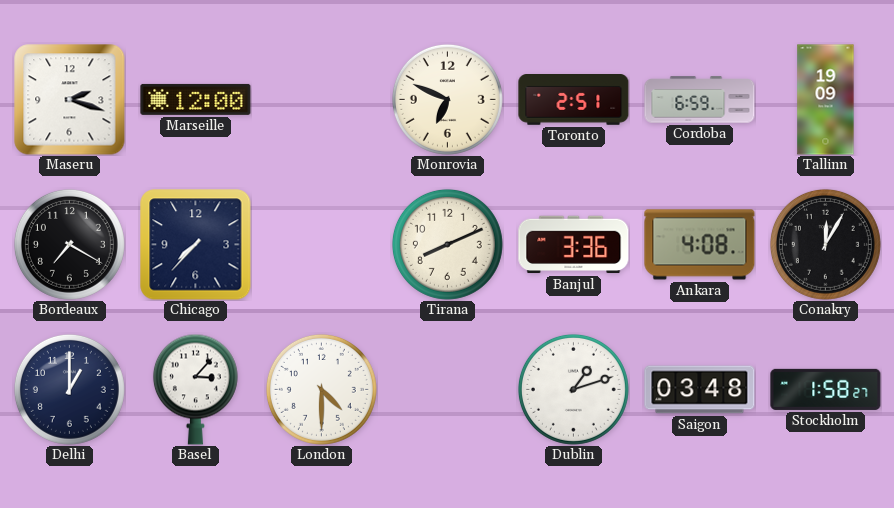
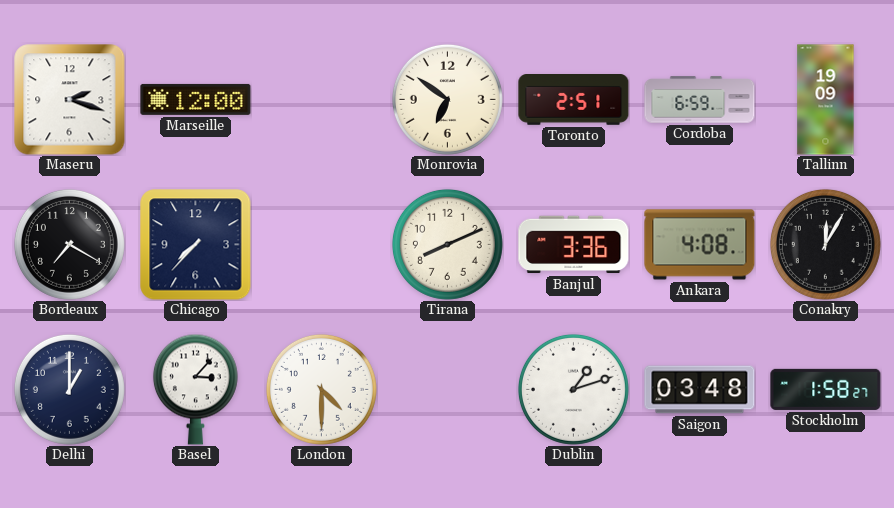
Monrovia: 6:49 -> 6:51
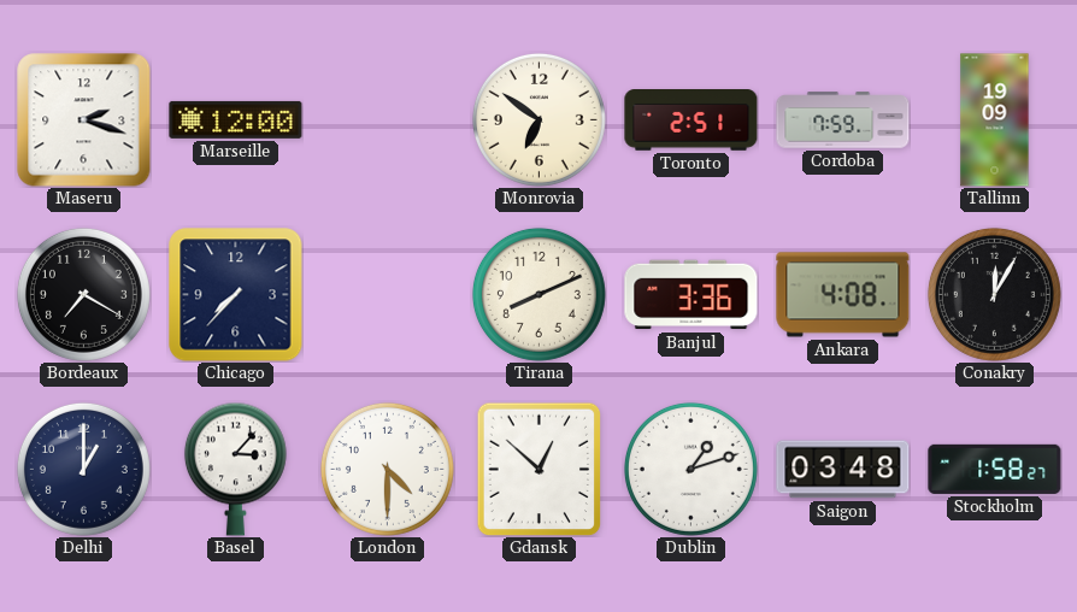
Cordoba: 6:59 -> 7:59
Gdansk: none -> 12:52
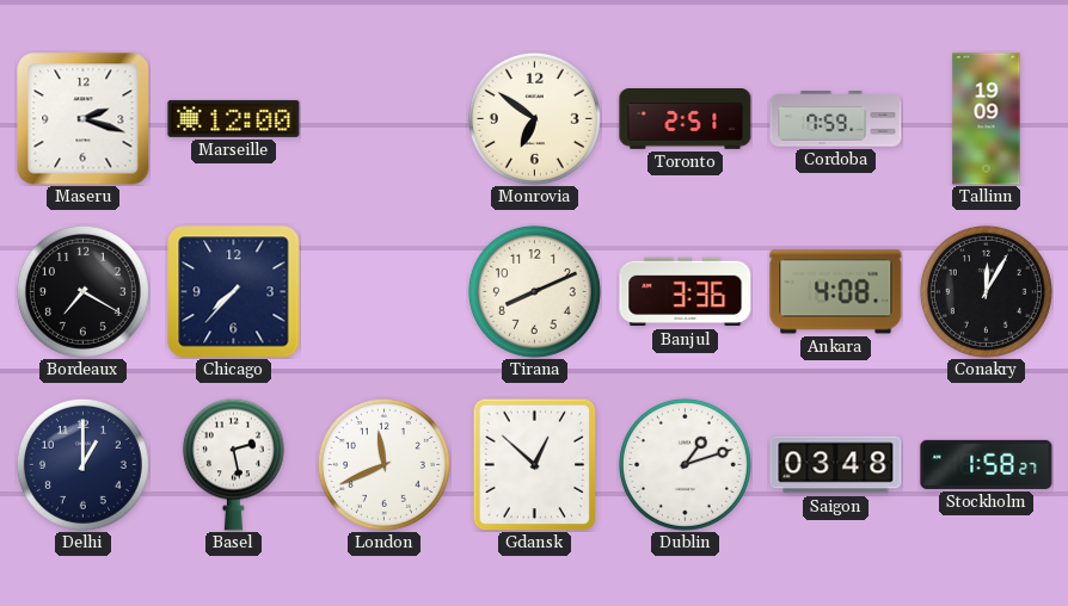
Basel: 3:07 -> 2:28
London: 4:30 -> 11:41
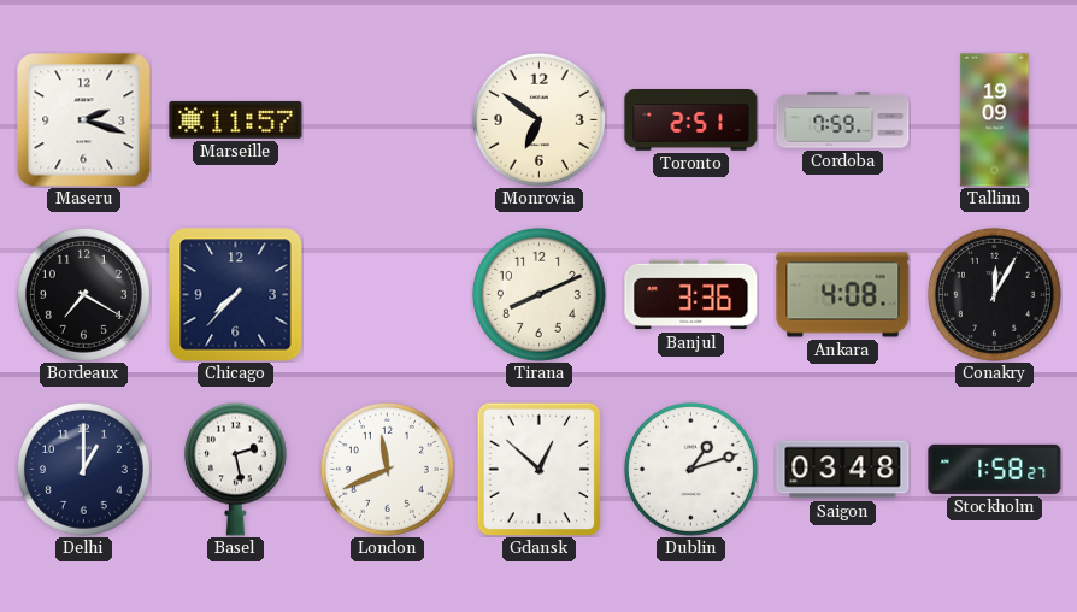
Marseille: 12:00 -> 11:57
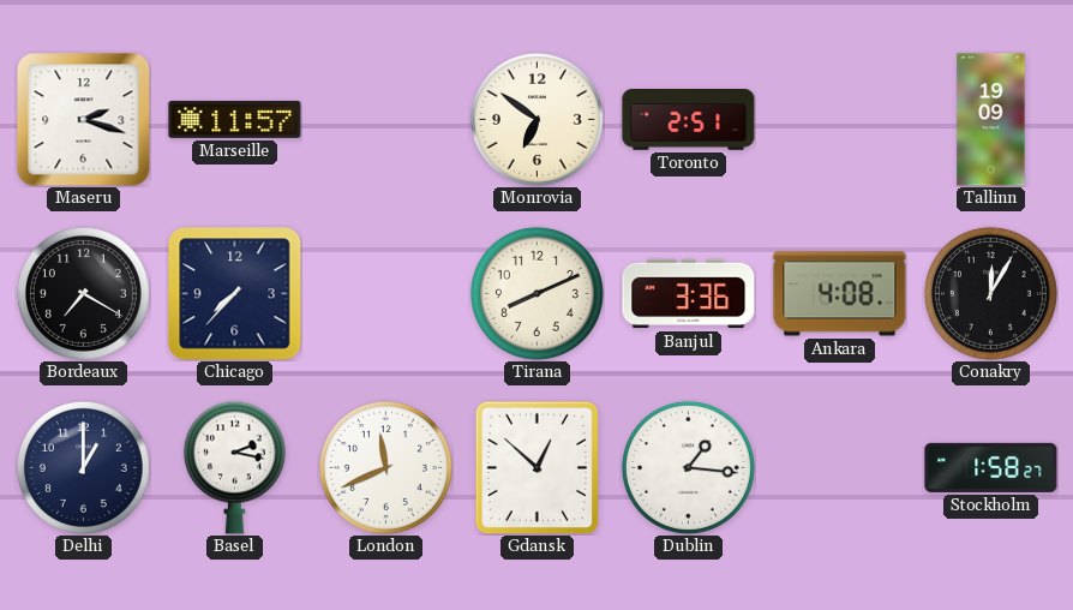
Cordoba: 7:59 -> none
Basel: 2:28 -> 2:17
Dublin: 1:12 -> 1:16
Saigon: 03:48 -> none
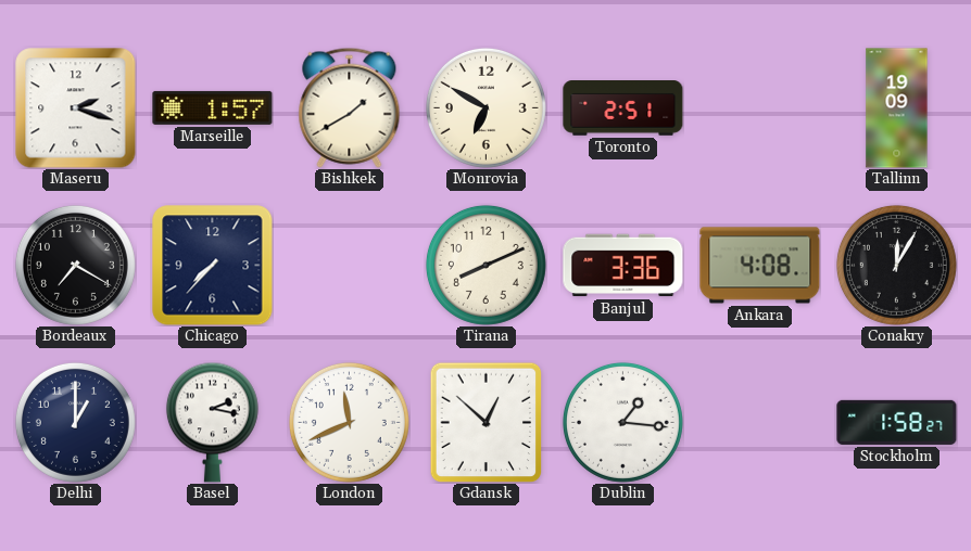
Marseille: 11:57 -> 1:57
Bishkek: none -> 1:40
Monrovia: 6:51 -> 6:50
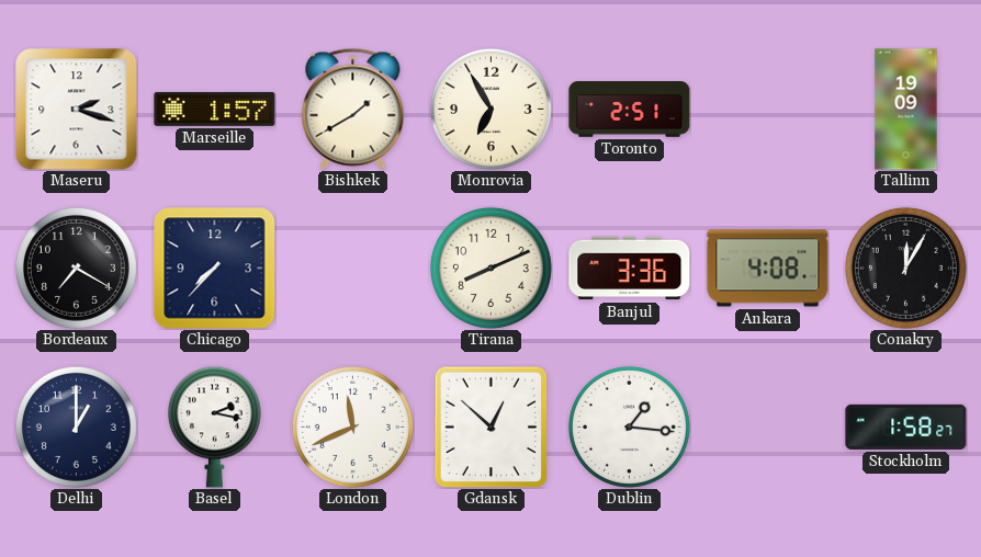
Monrovia: 6:50 -> 6:55
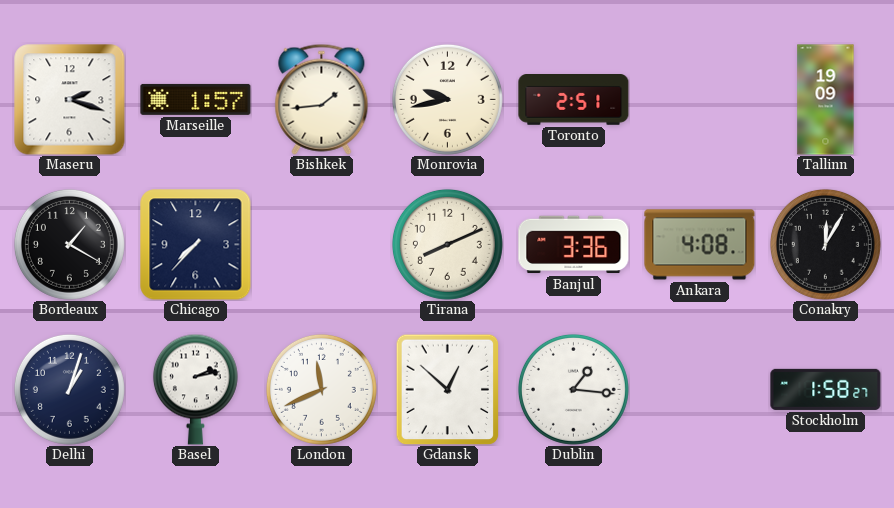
Bishkek: 1:40 -> 1:44
Monrovia: 6:55 -> 9:43
Bordeaux: 7:20 -> 1:20
Delhi: 1:00 -> 1:03
Basel: 2:17 -> 2:13
